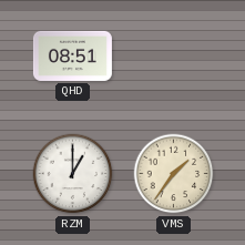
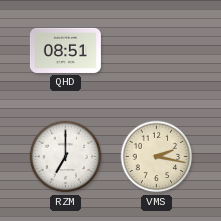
RZM: 1:00 -> 7:00
VMS: 1:36 -> 2:17
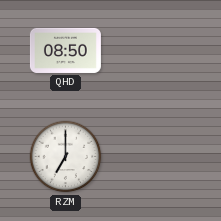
QHD: 08:51 -> 08:50
VMS: 2:17 -> none
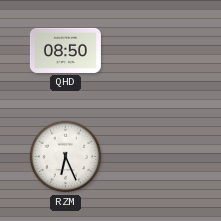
RZM: 7:00 -> 6:26
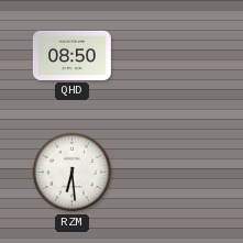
RZM: 6:26 -> 6:29
